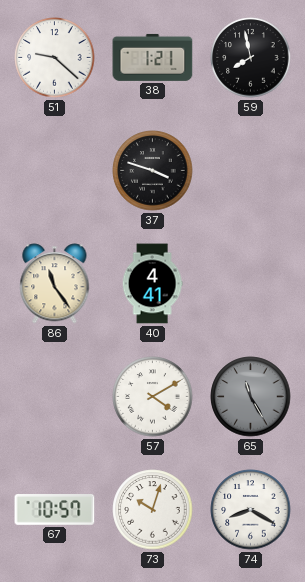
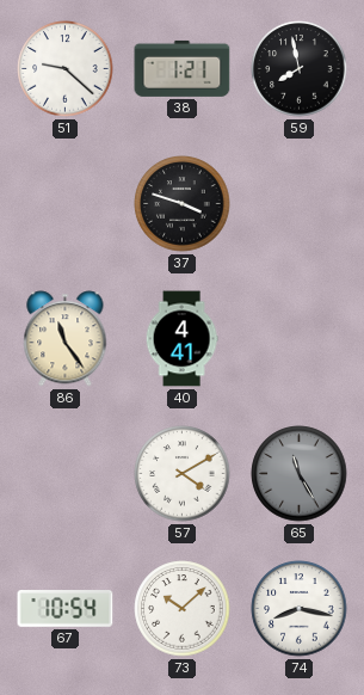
67: 10:57 -> 10:54
73: 10:03 -> 10:08
74: 8:20 -> 8:17
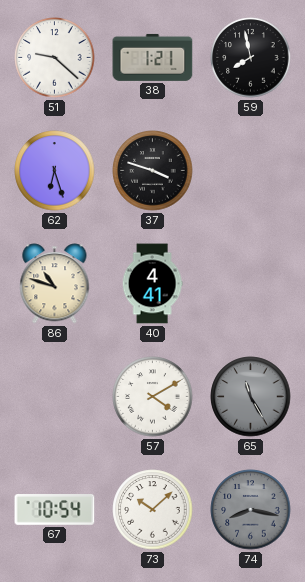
62: none -> 6:27
86: 11:24 -> 10:48
74 dial: white -> grey
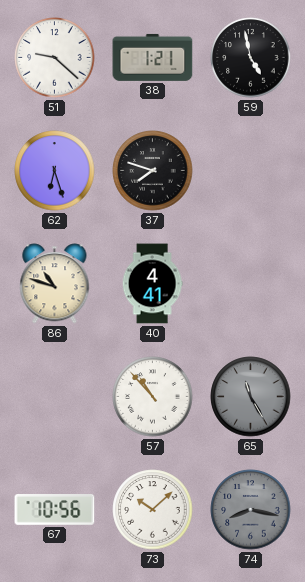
59: 7:58 -> 4:58
37: 3:48 -> 7:48
57: 4:10 -> 10:53
67: 10:54 -> 10:56
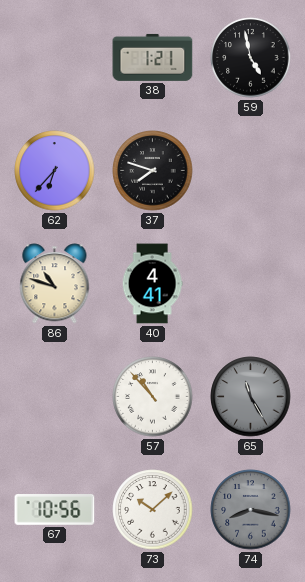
51: 9:22 -> none
62: 6:27 -> 6:37
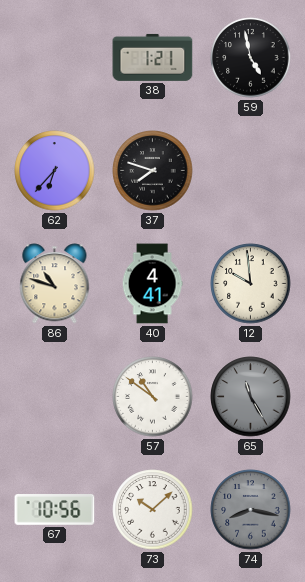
12: none -> 9:59
57: 10:53 -> 10:51
